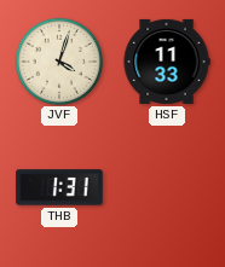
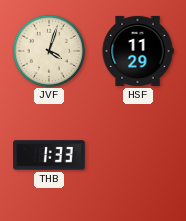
HSF: 11:33 -> 11:29
THB: 1:31 -> 1:33
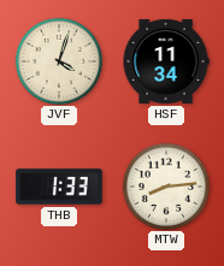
HSF: 11:29 -> 11:34
MTW: none -> 8:14
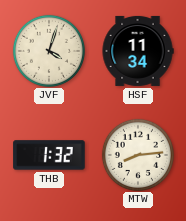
THB: 1:33 -> 1:32
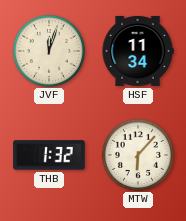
JVF: 4:03 -> 12:03
MTW: 8:14 -> 6:07
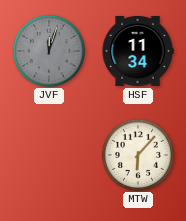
JVF dial: cream -> grey
THB: 1:32 -> none
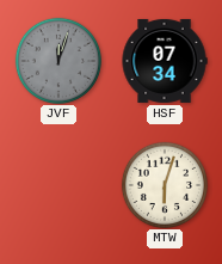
HSF: 11:34 -> 07:34
MTW: 6:07 -> 6:03
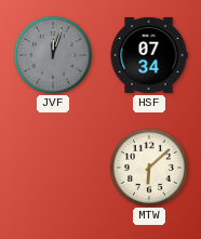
MTW: 6:03 -> 6:08
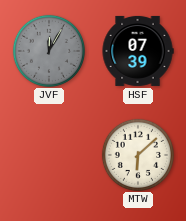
JVF: 12:03 -> 12:05
HSF: 07:34 -> 07:39
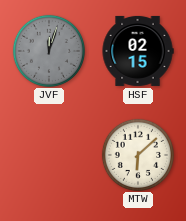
JVF: 12:05 -> 12:03
HSF: 07:39 -> 02:15
